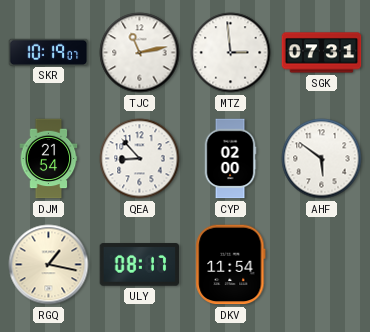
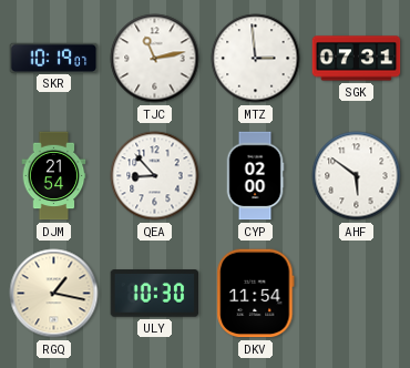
ULY: 08:17 -> 10:30
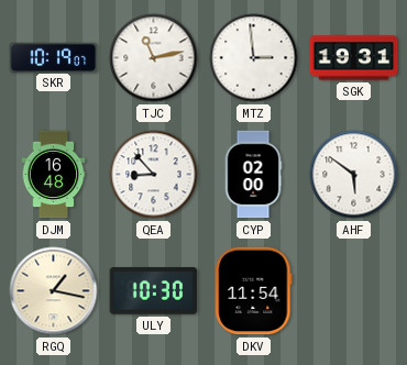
SGK: 07:31 -> 19:31
DJM: 21:54 -> 16:48
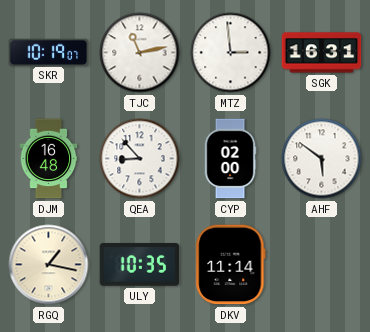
SGK: 19:31 -> 16:31
ULY: 10:30 -> 10:35
DKV: 11:54 -> 11:14
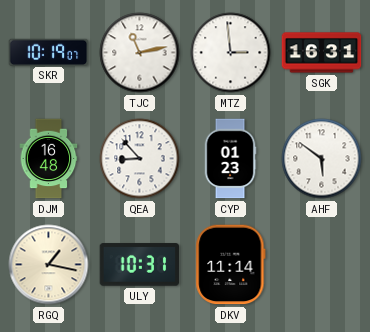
CYP: 02:00 -> 01:23
ULY: 10:35 -> 10:31
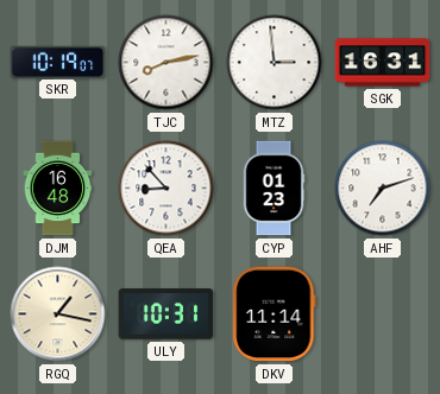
TJC: 11:13 -> 8:13
AHF: 5:51 -> 7:12
